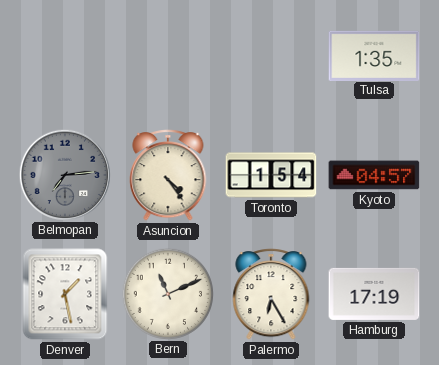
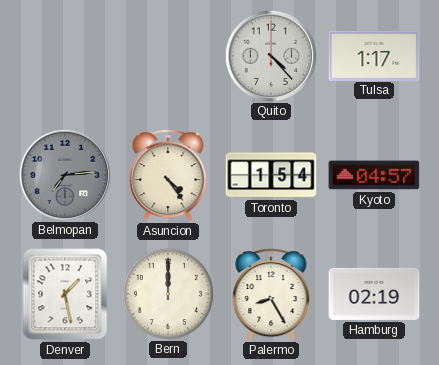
Quito: none -> 4:23
Tulsa: 1:35 -> 1:17
Bern: 11:11 -> 12:00
Palermo: 6:25 -> 8:25
Hamburg: 17:19 -> 02:19
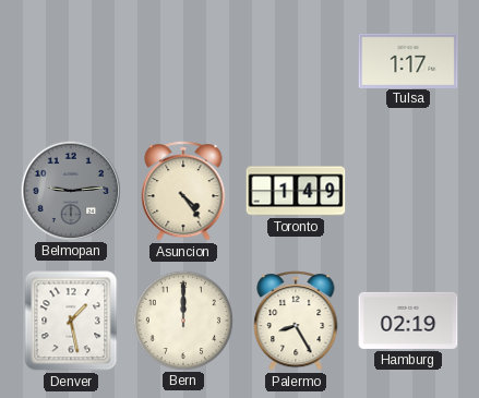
Quito: 4:23 -> none
Belmopan: 7:14 -> 9:14
Toronto: 1:54 -> 1:49
Kyoto: 04:57 -> none
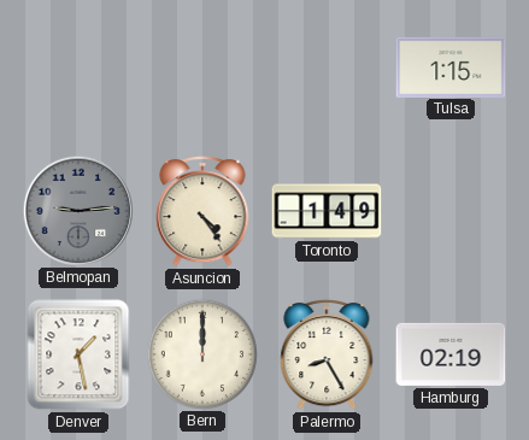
Tulsa: 1:17 -> 1:15
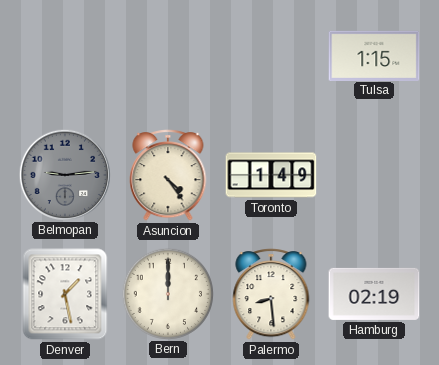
Palermo: 8:25 -> 8:29
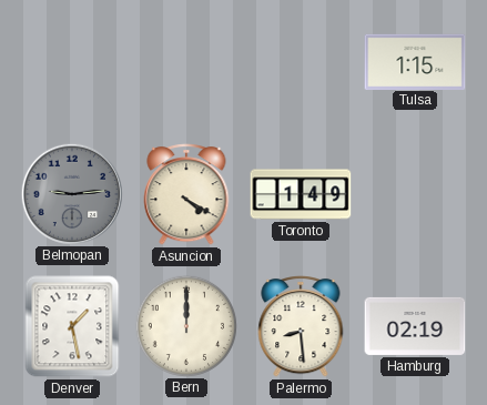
Asuncion: 4:24 -> 4:20
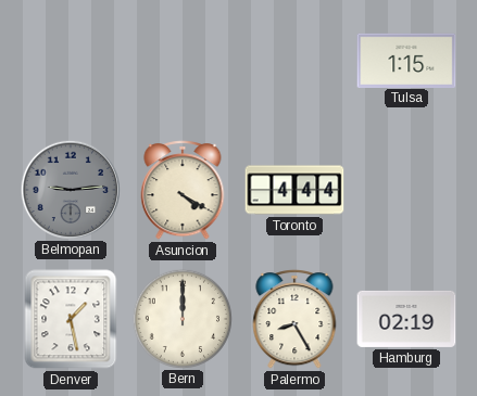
Toronto: 1:49 -> 4:44
Palermo: 8:29 -> 8:25
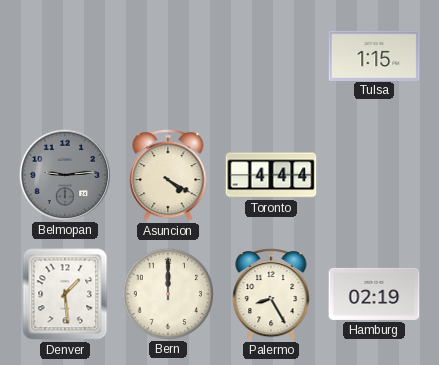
Denver: 1:28 -> 1:29
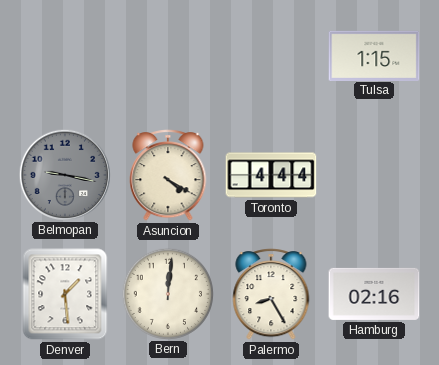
Belmopan: 9:14 -> 9:17
Bern: 12:00 -> 12:01
Hamburg: 02:19 -> 02:16
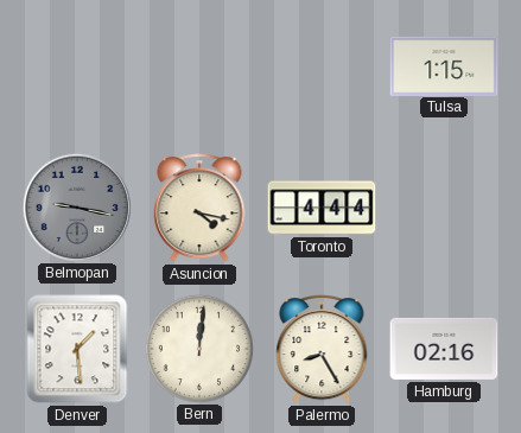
Asuncion: 4:20 -> 4:17
